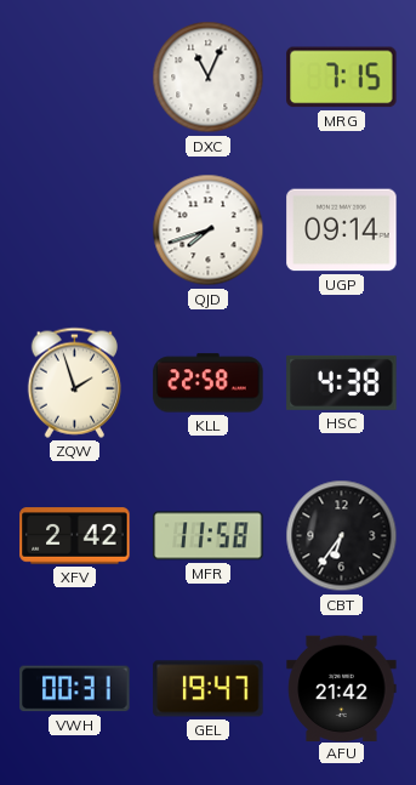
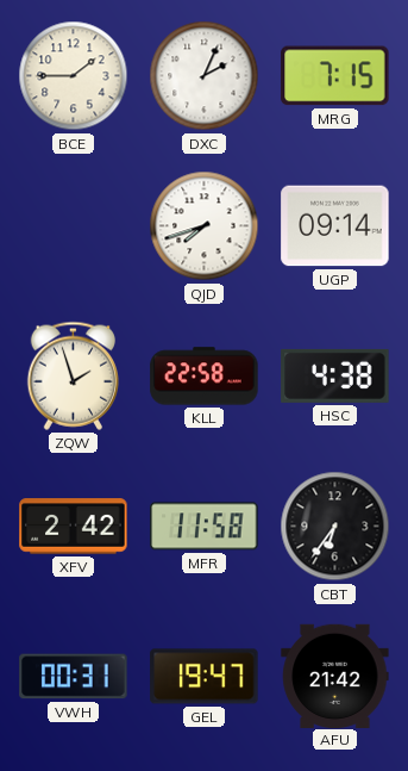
BCE: none -> 1:45
DXC: 11:04 -> 2:04
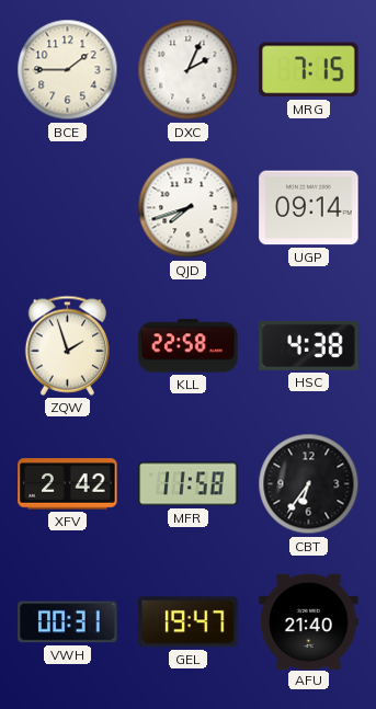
AFU: 21:42 -> 21:40
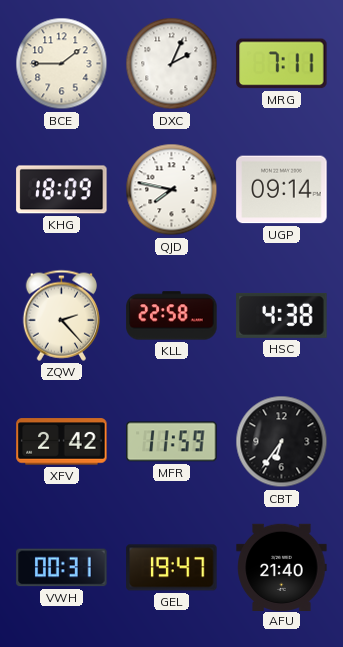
MRG: 7:15 -> 7:11
KHG: none -> 18:09
QJD: 7:42 -> 7:47
ZQW: 1:57 -> 2:23
MFR: 11:58 -> 11:59
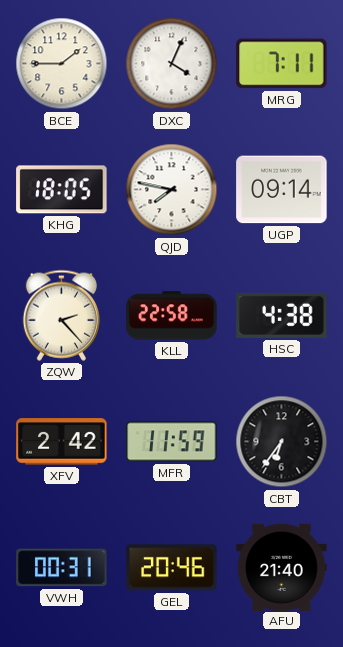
DXC: 2:04 -> 4:04
KHG: 18:09 -> 18:05
GEL: 19:47 -> 20:46
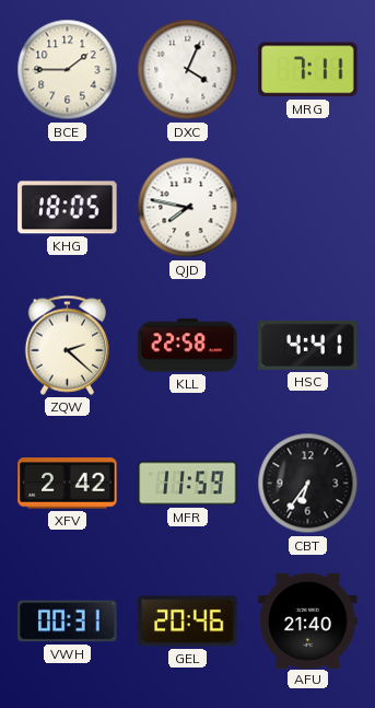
UGP: 09:14 -> none
ZQW: 2:23 -> 2:22
HSC: 4:38 -> 4:41
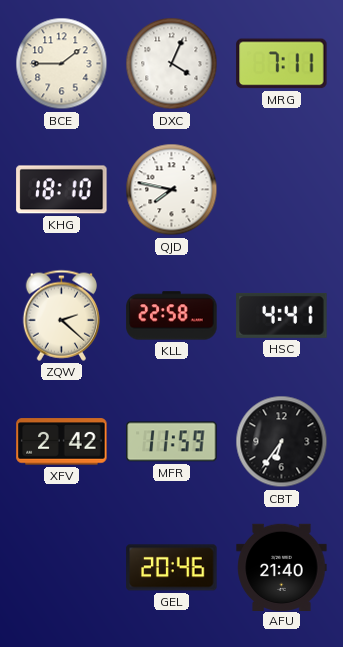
KHG: 18:05 -> 18:10
VWH: 00:31 -> none
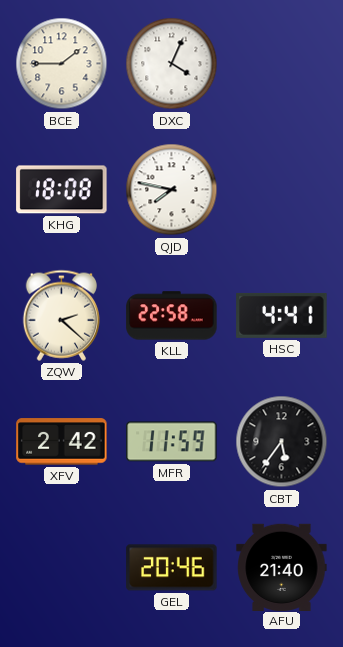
MRG: 7:11 -> none
KHG: 18:10 -> 18:08
CBT: 6:36 -> 5:36
